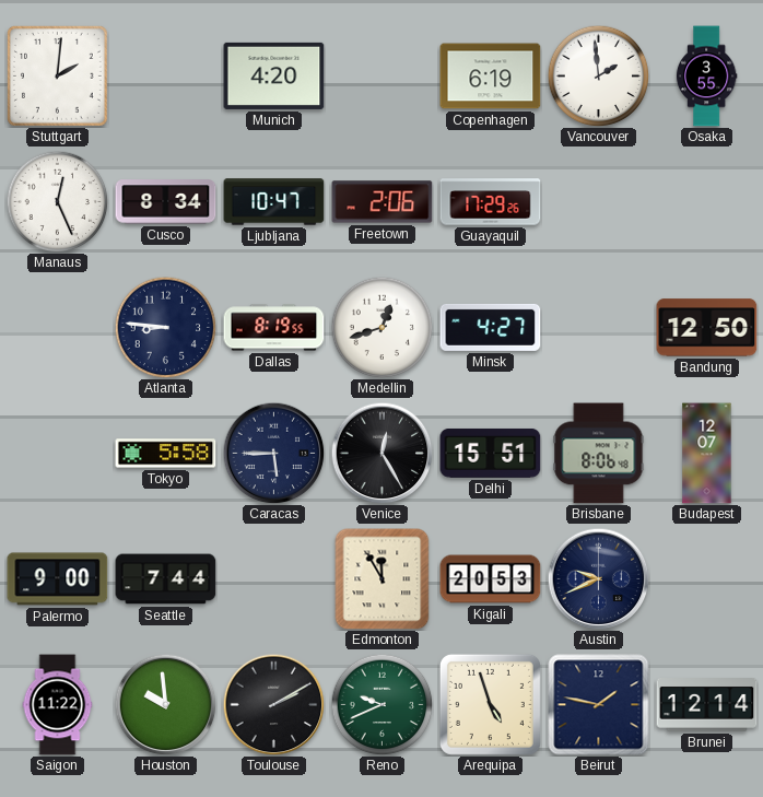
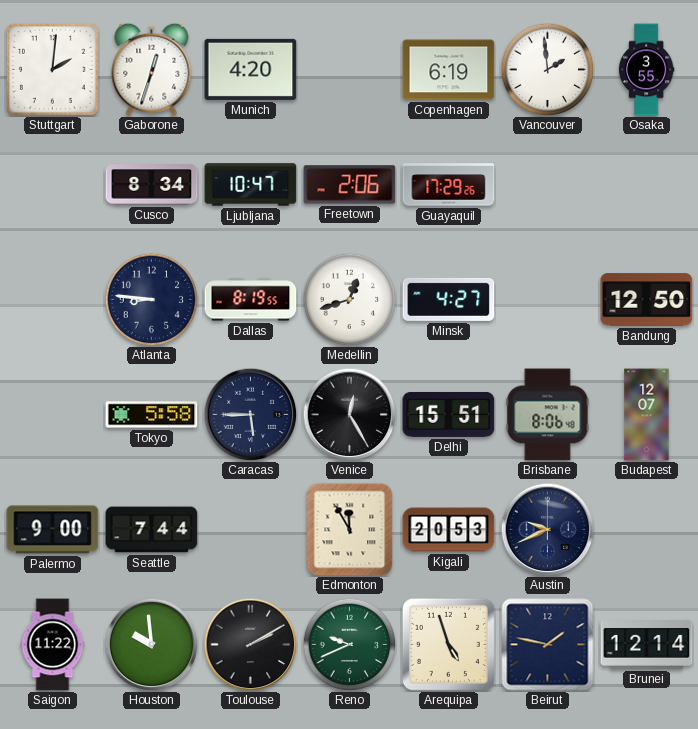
Gaborone: none -> 12:33
Manaus: 12:26 -> none
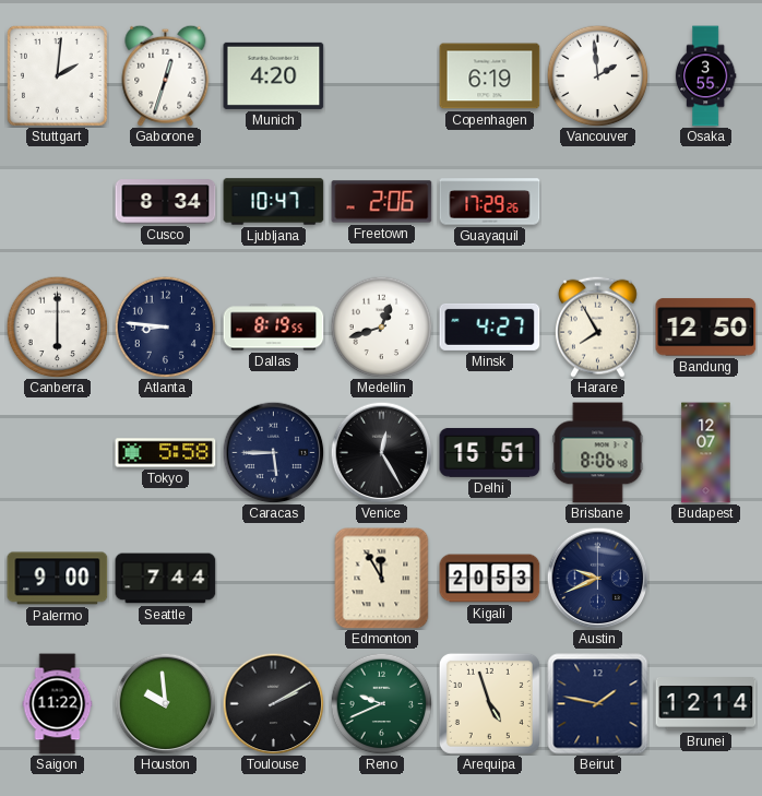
Canberra: none -> 6:00
Harare: none -> 7:55
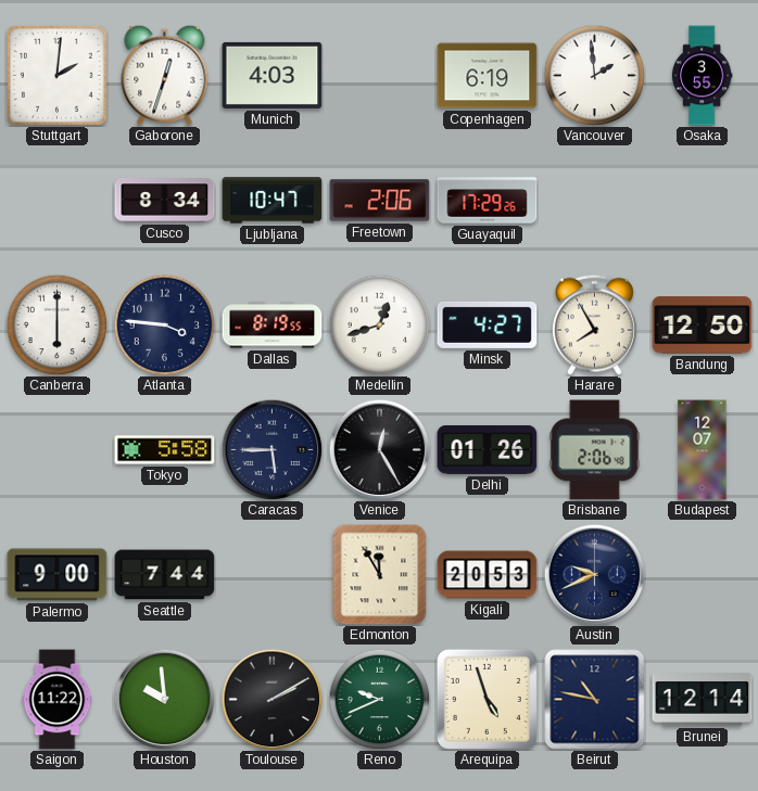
Munich: 4:20 -> 4:03
Atlanta: 8:46 -> 3:46
Delhi: 15:51 -> 01:26
Brisbane: 8:06 -> 2:06
Beirut: 1:47 -> 10:47
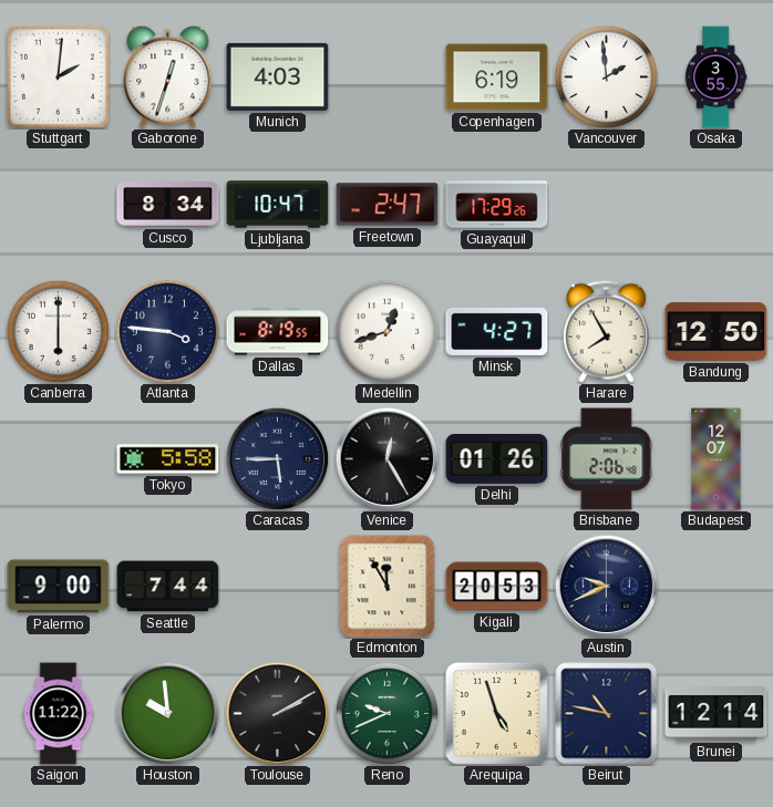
Freetown: 2:06 -> 2:47
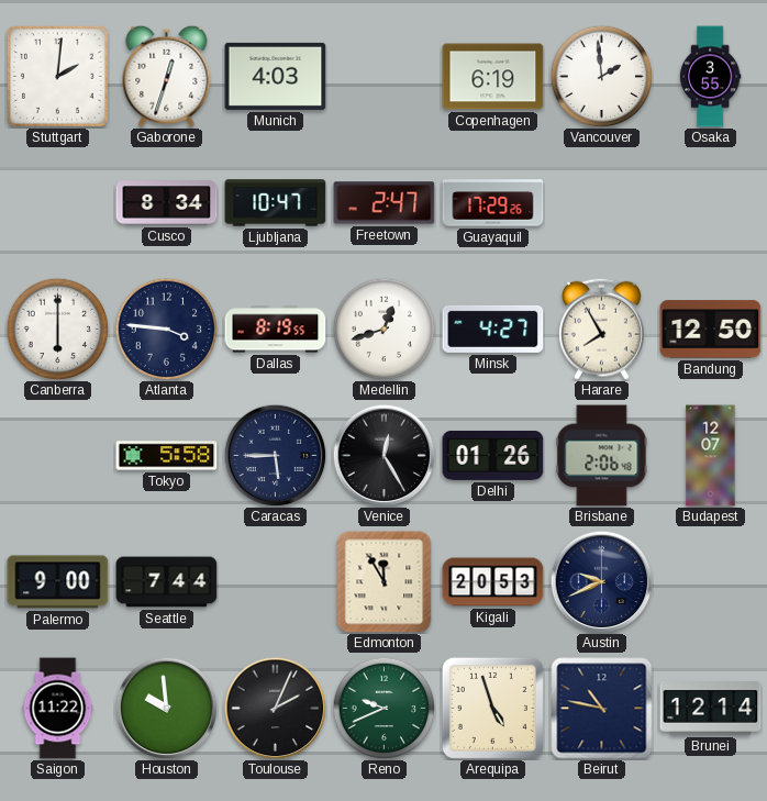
Toulouse: 2:10 -> 2:04
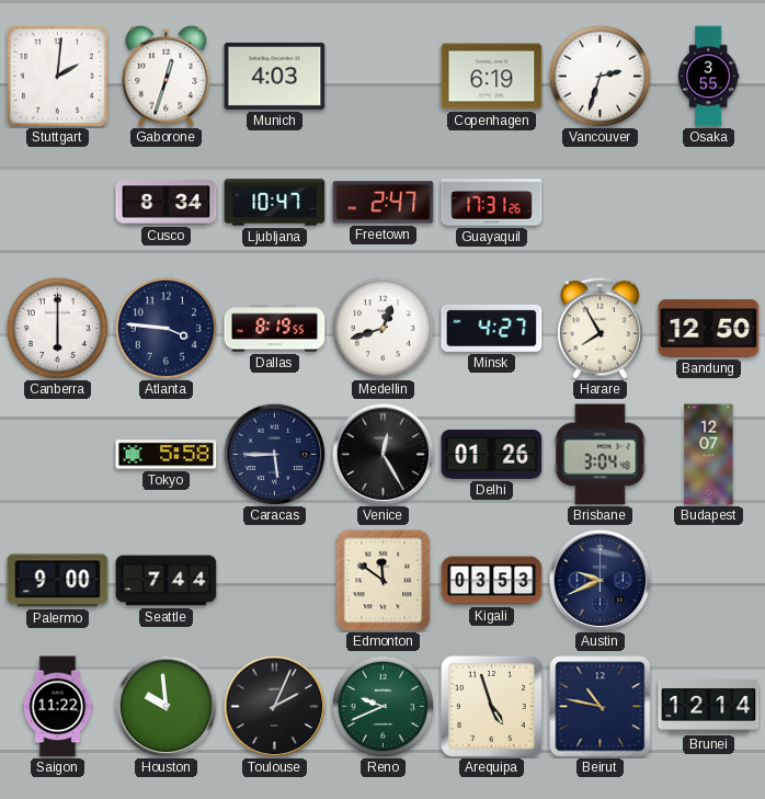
Vancouver: 1:59 -> 2:33
Guayaquil: 17:29 -> 17:31
Brisbane: 2:06 -> 3:04
Edmonton: 11:55 -> 11:51
Kigali: 20:53 -> 03:53
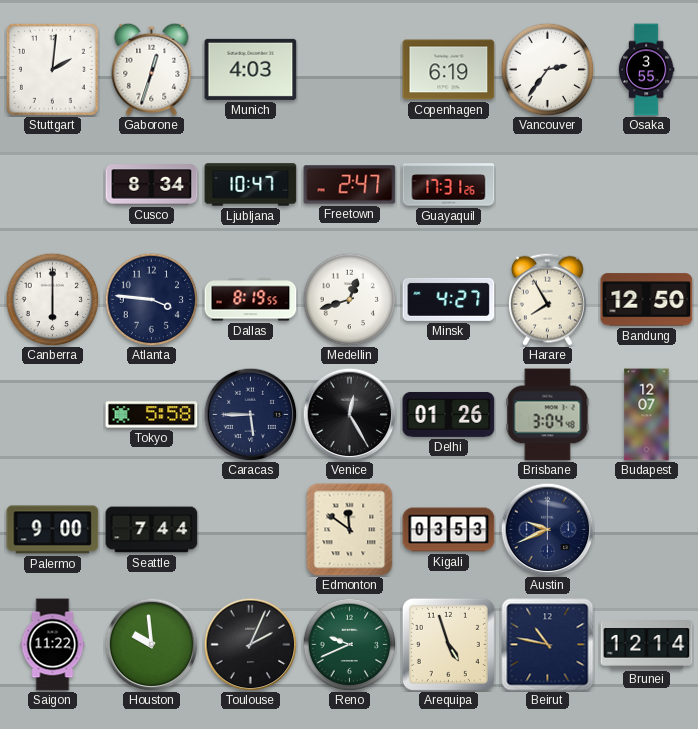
Vancouver: 2:33 -> 2:36
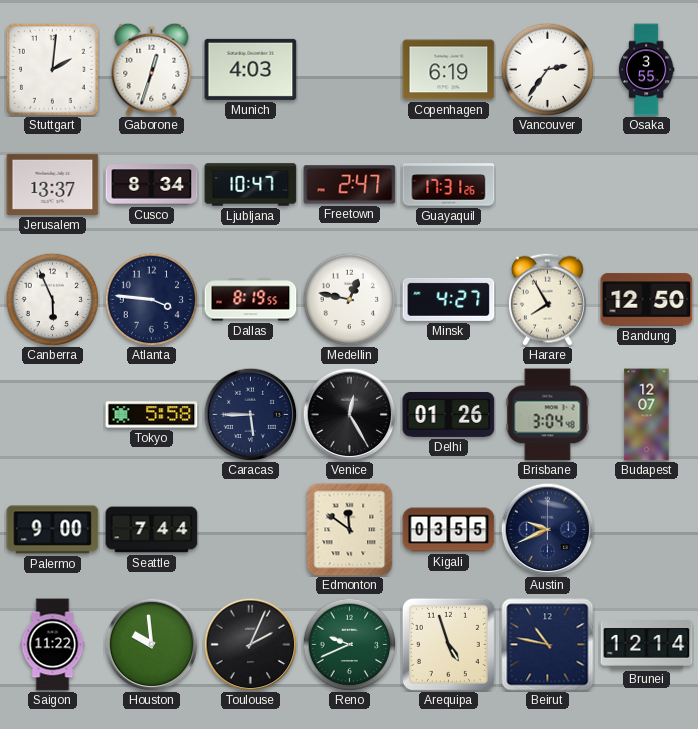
Jerusalem: none -> 13:37
Canberra: 6:00 -> 5:56
Medellin: 12:42 -> 12:47
Kigali: 03:53 -> 03:55
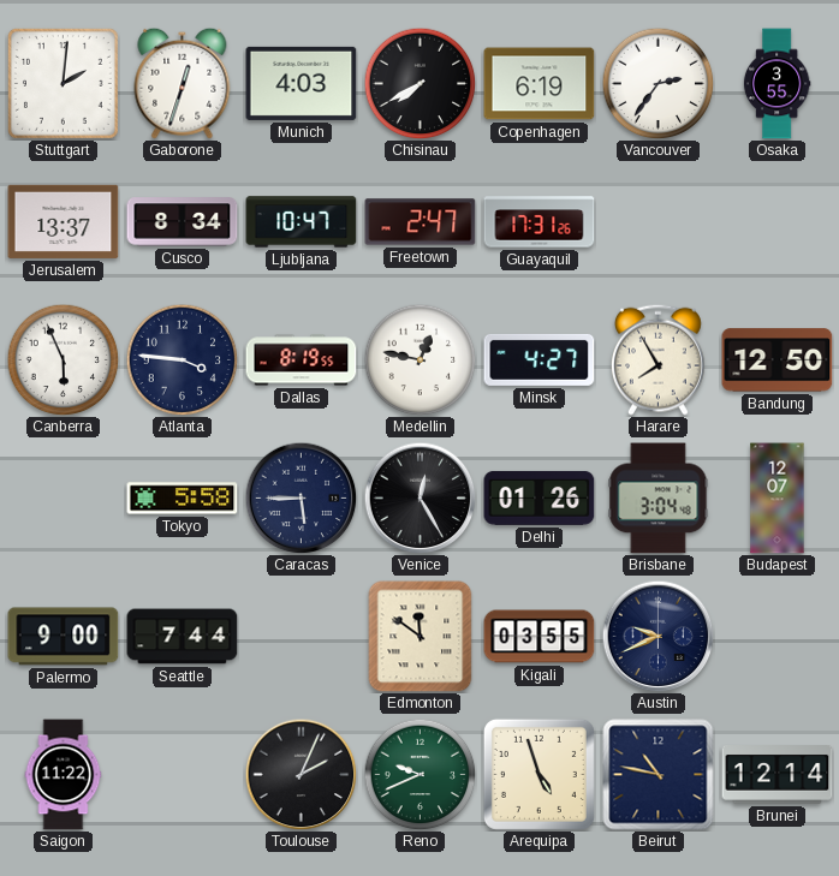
Chisinau: none -> 7:40
Houston: 9:59 -> none
